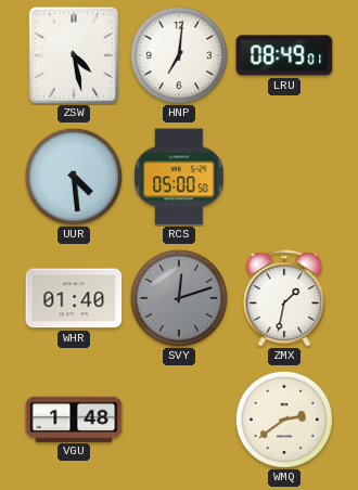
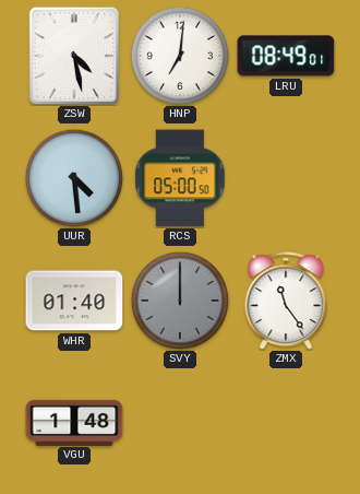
SVY: 12:12 -> 12:00
ZMX: 1:32 -> 11:24
WMQ: 2:39 -> none
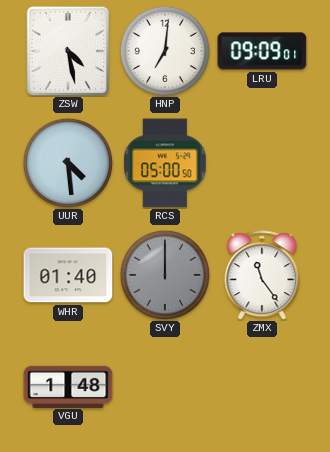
LRU: 08:49 -> 09:09
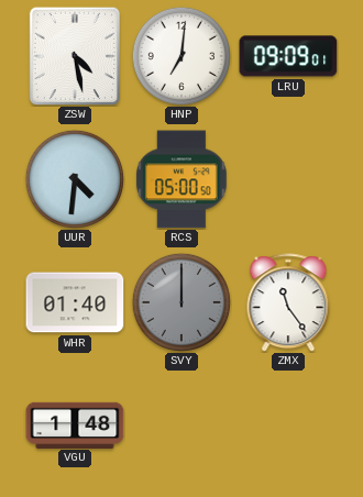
UUR: 4:29 -> 4:31
